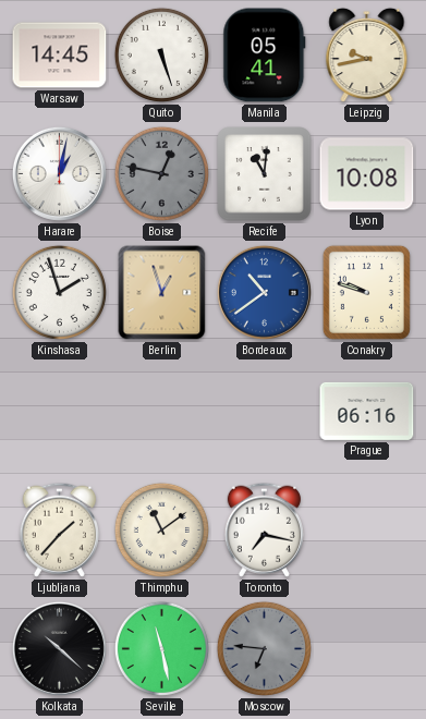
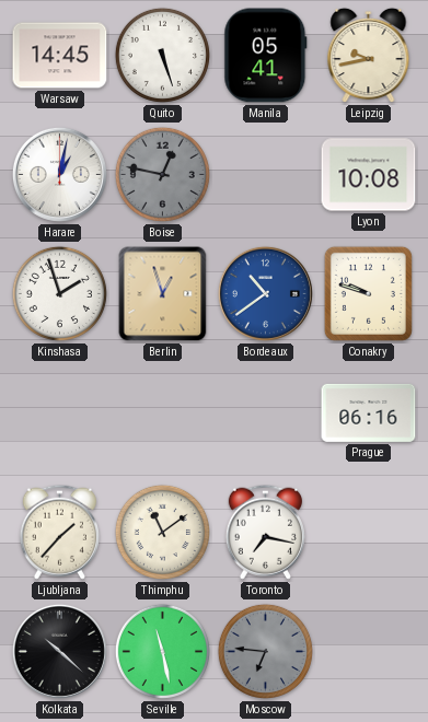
Recife: 11:01 -> none
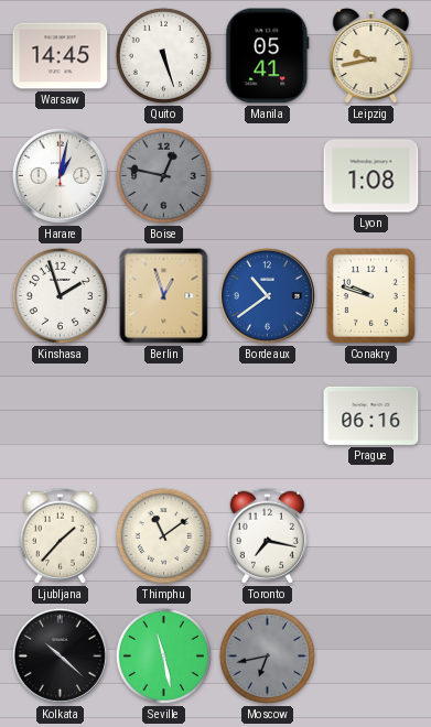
Lyon: 10:08 -> 1:08
Moscow: 6:46 -> 6:43
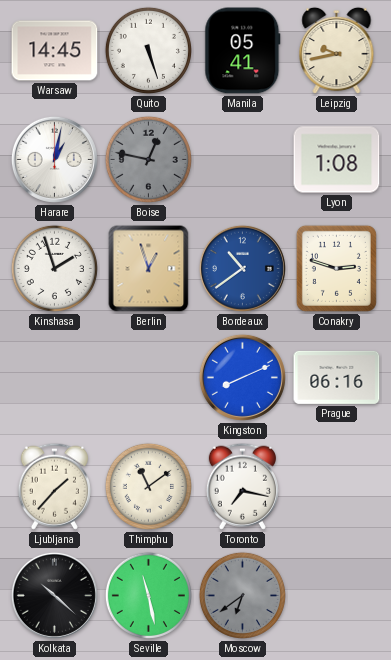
Conakry: 9:48 -> 2:48
Kingston: none -> 8:11
Moscow: 6:43 -> 6:39
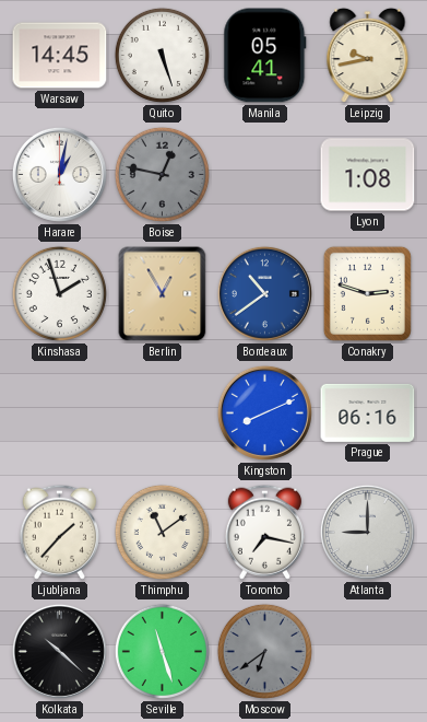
Berlin: 12:57 -> 12:55
Atlanta: none -> 9:00
Seville: 11:28 -> 11:27
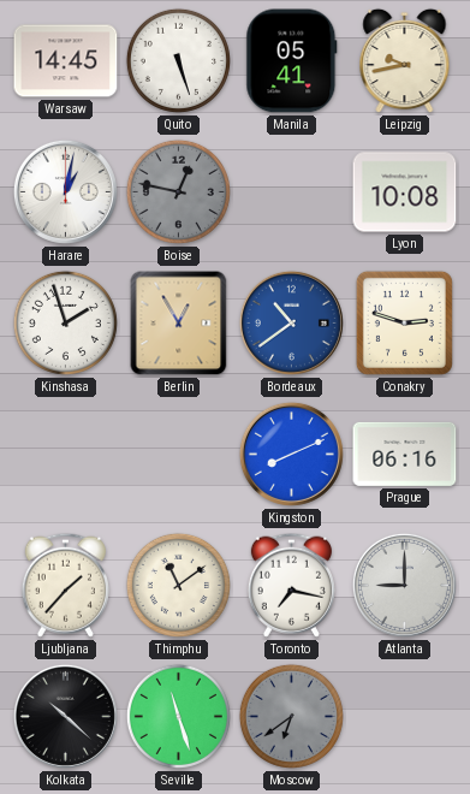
Lyon: 1:08 -> 10:08
